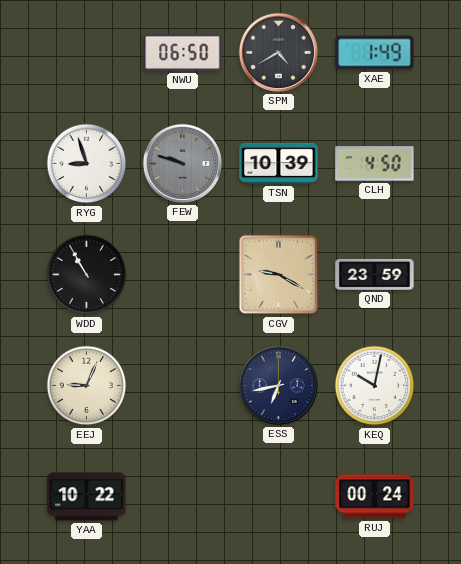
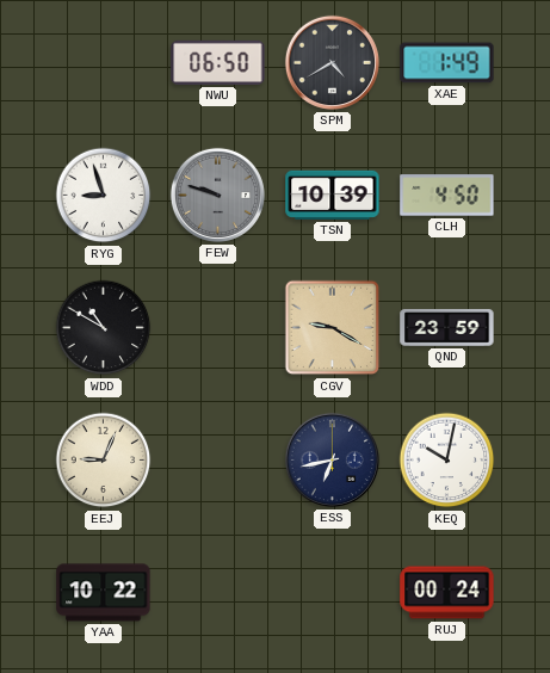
WDD: 10:55 -> 10:50
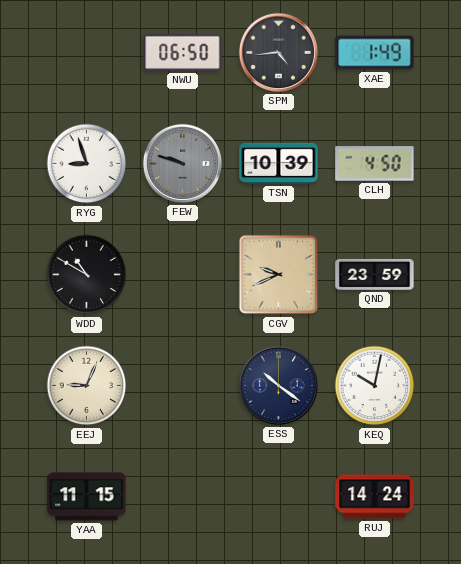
SPM: 4:40 -> 4:44
CGV: 9:20 -> 9:41
ESS: 6:43 -> 10:21
YAA: 10:22 -> 11:15
RUJ: 00:24 -> 14:24
